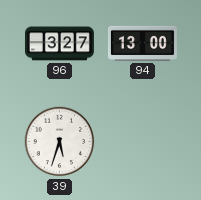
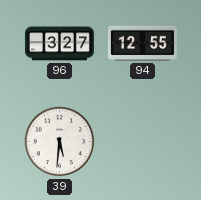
94: 13:00 -> 12:55
39: 5:33 -> 5:31
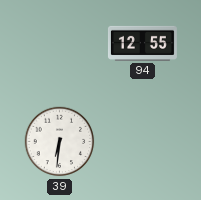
96: 3:27 -> none
39: 5:31 -> 6:31
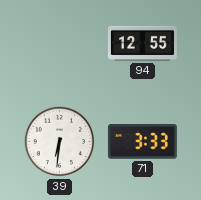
71: none -> 3:33
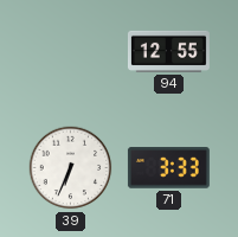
39: 6:31 -> 6:34
